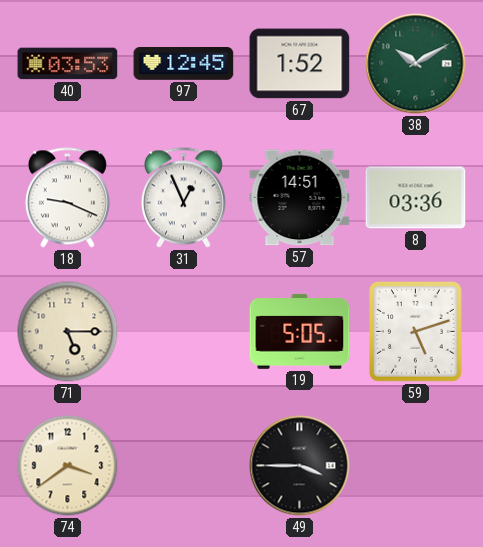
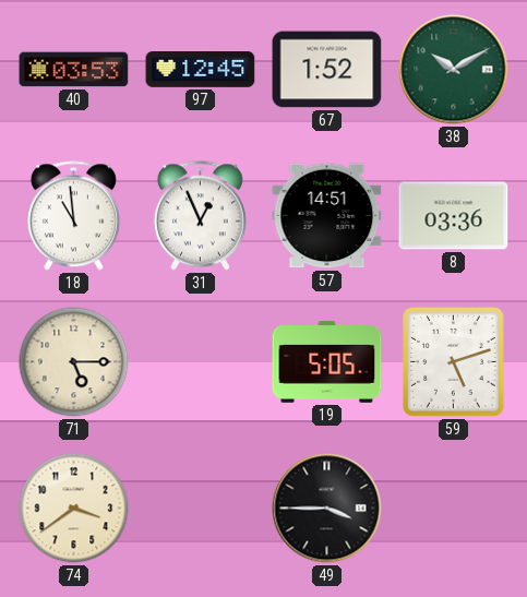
18: 9:19 -> 10:59
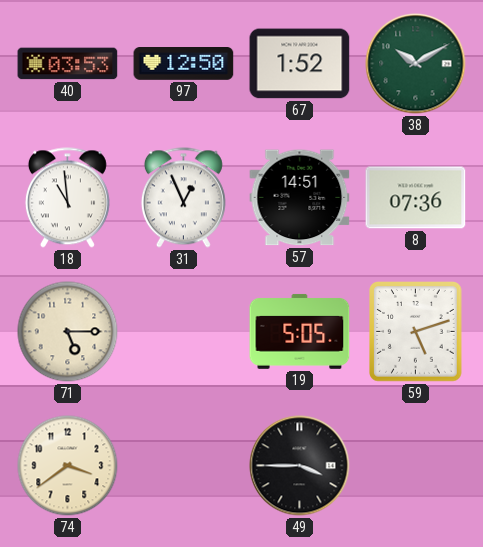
97: 12:45 -> 12:50
8: 03:36 -> 07:36
